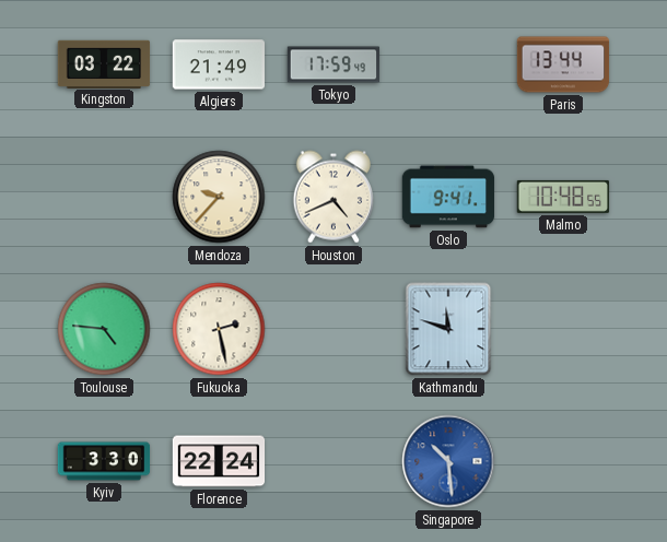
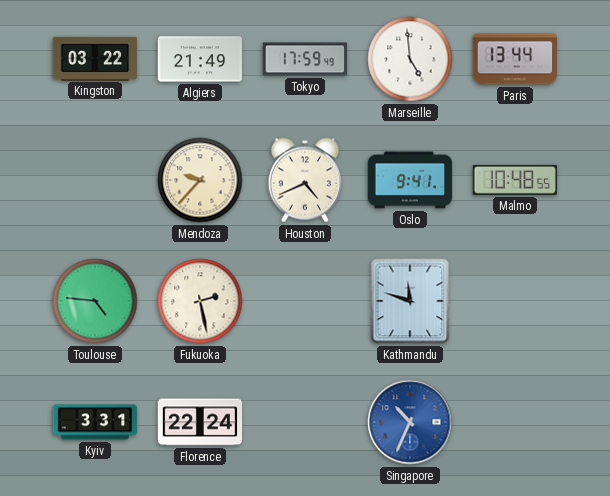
Marseille: none -> 4:59
Kyiv: 3:30 -> 3:31
Singapore: 10:29 -> 10:34
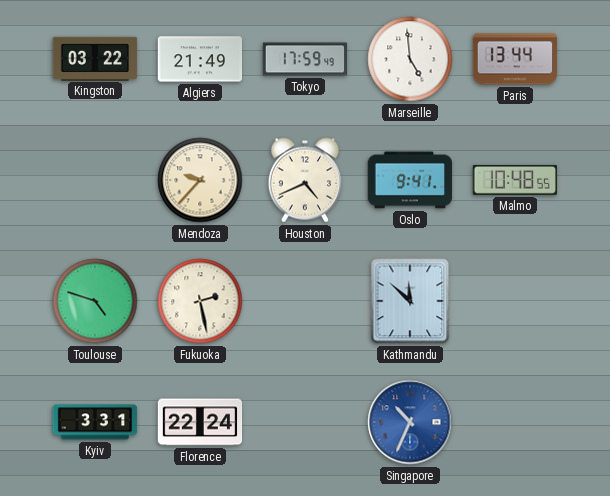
Toulouse: 4:46 -> 4:48
Kathmandu: 11:48 -> 11:52
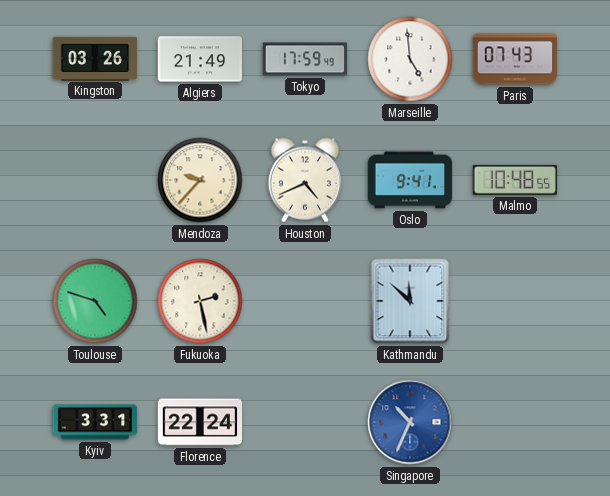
Kingston: 03:22 -> 03:26
Paris: 13:44 -> 07:43
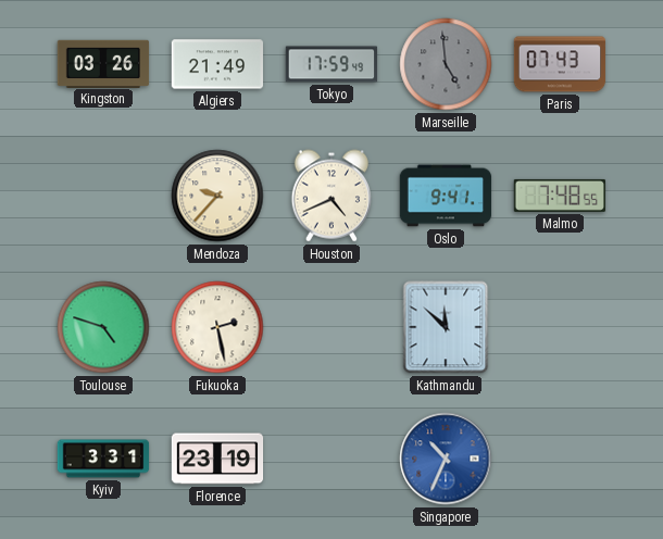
Marseille dial: white -> grey
Malmo: 10:48 -> 7:48
Florence: 22:24 -> 23:19
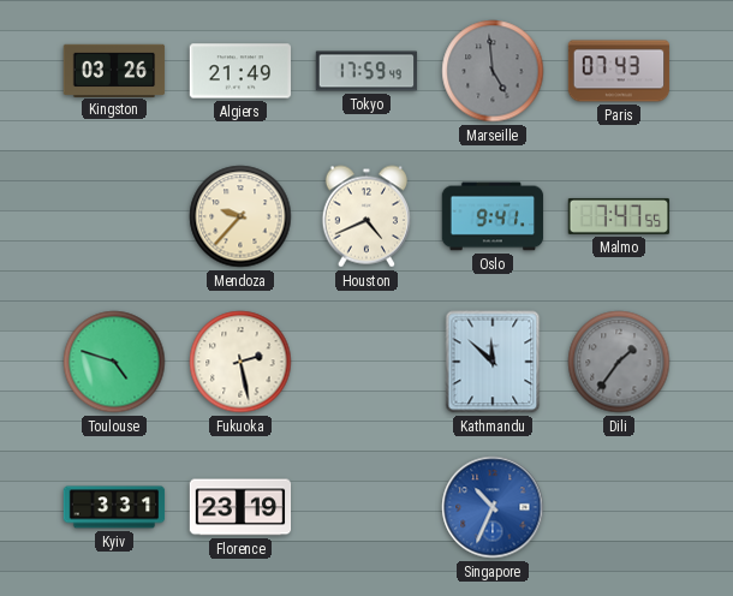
Malmo: 7:48 -> 7:47
Dili: none -> 1:36
